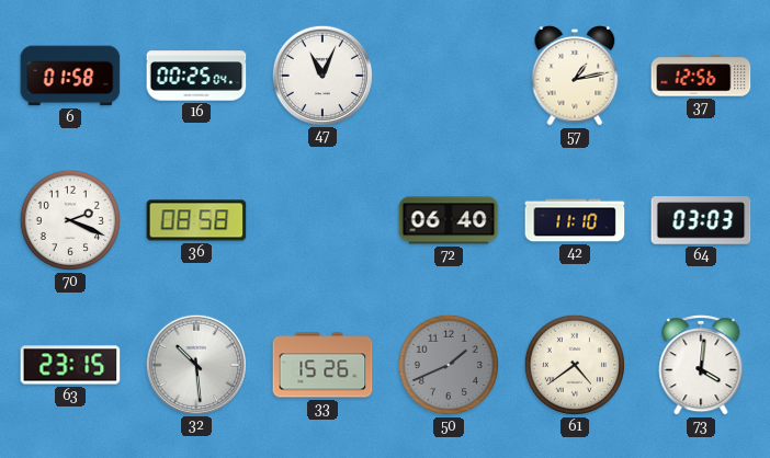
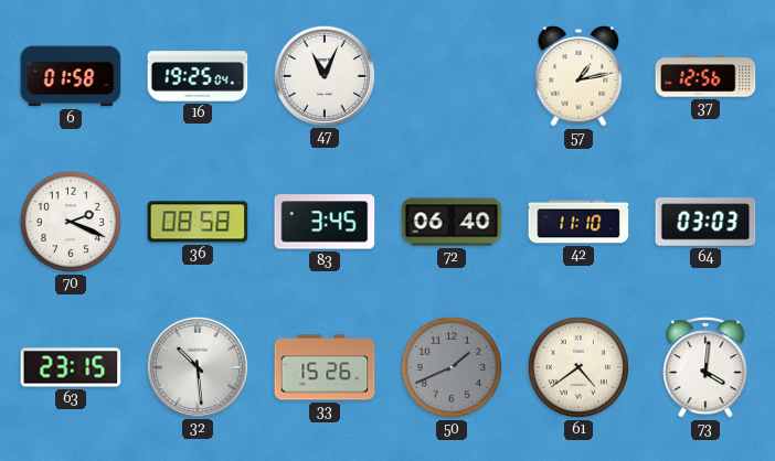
16: 00:25 -> 19:25
83: none -> 3:45
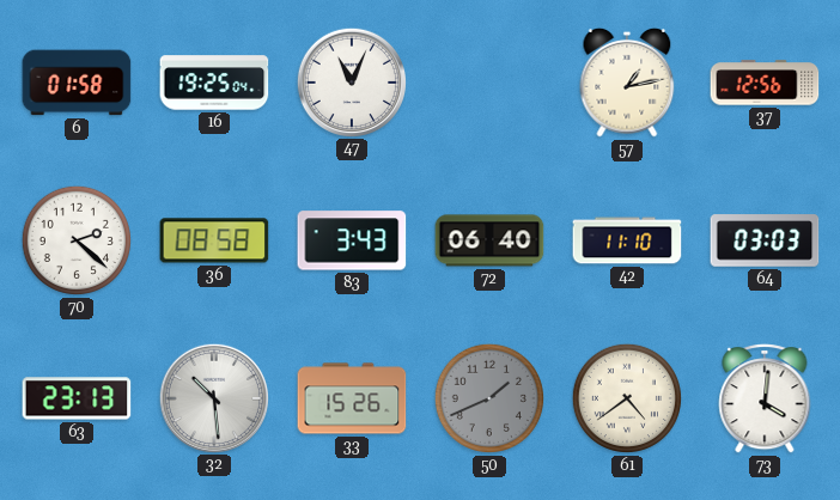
70: 2:19 -> 2:22
83: 3:45 -> 3:43
63: 23:15 -> 23:13
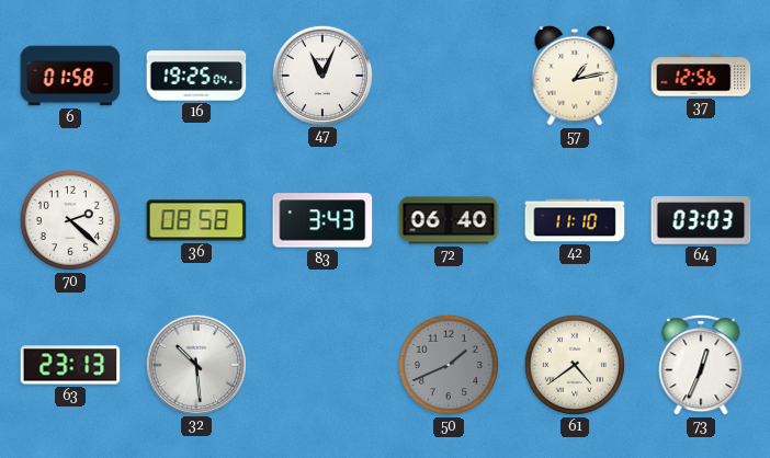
33: 15:26 -> none
73: 4:01 -> 12:34
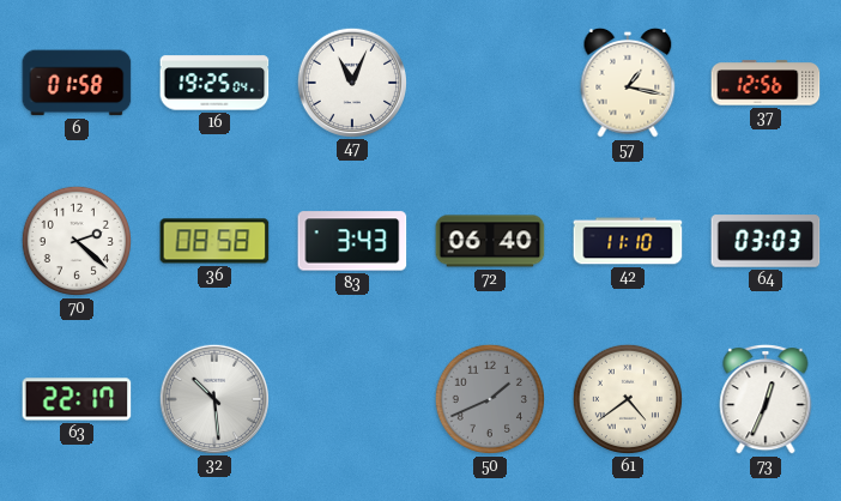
57: 1:13 -> 1:17
63: 23:13 -> 22:17
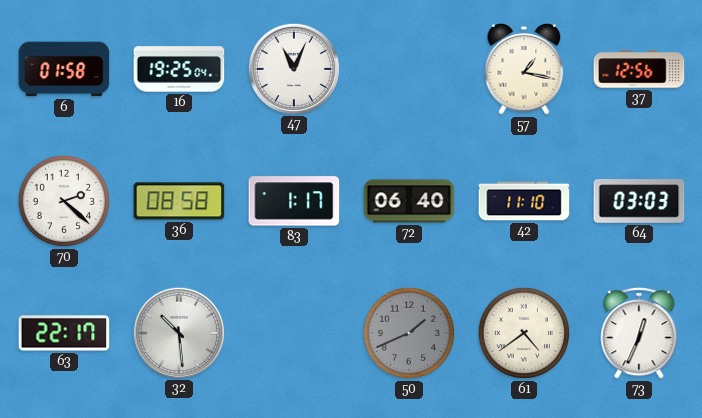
83: 3:43 -> 1:17
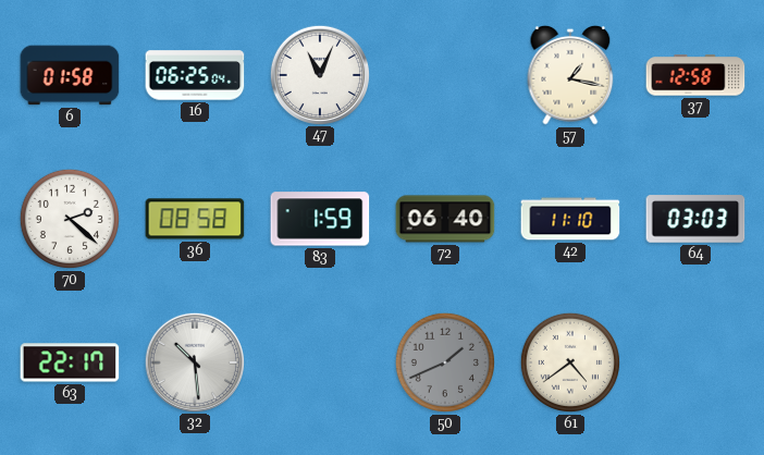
16: 19:25 -> 06:25
37: 12:56 -> 12:58
83: 1:17 -> 1:59
73: 12:34 -> none
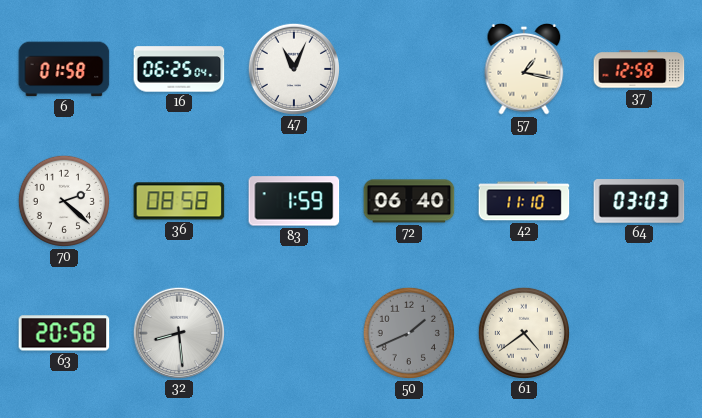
63: 22:17 -> 20:58
32: 10:29 -> 8:29
